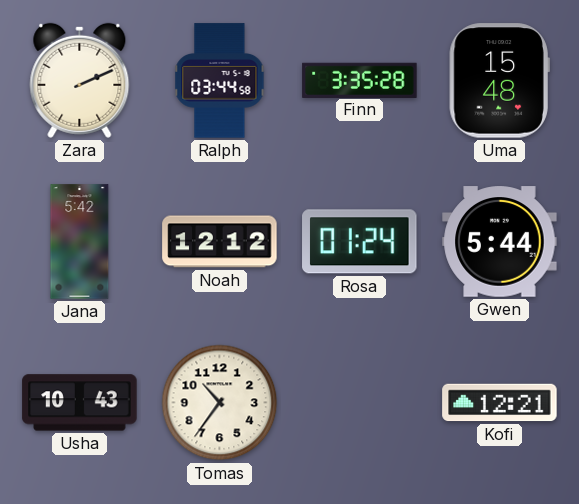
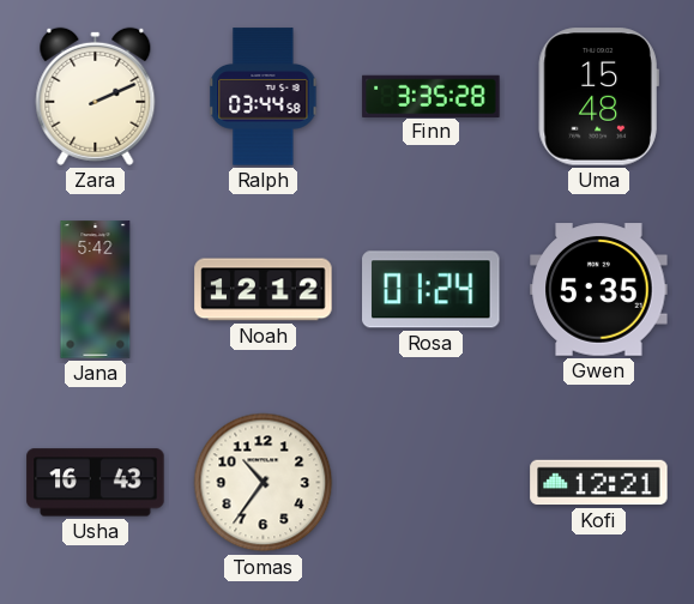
Gwen: 5:44 -> 5:35
Usha: 10:43 -> 16:43
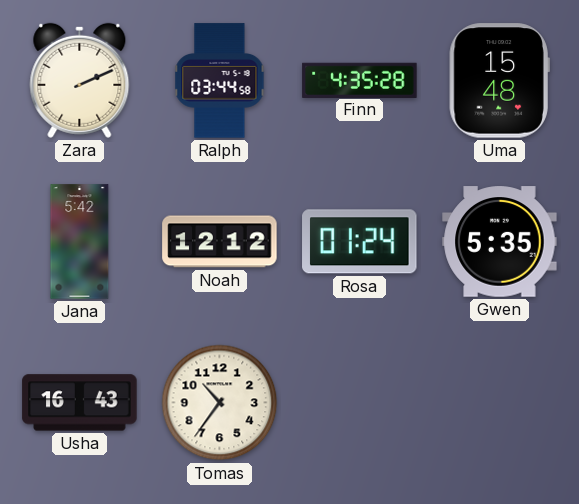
Finn: 3:35 -> 4:35
Kofi: 12:21 -> none
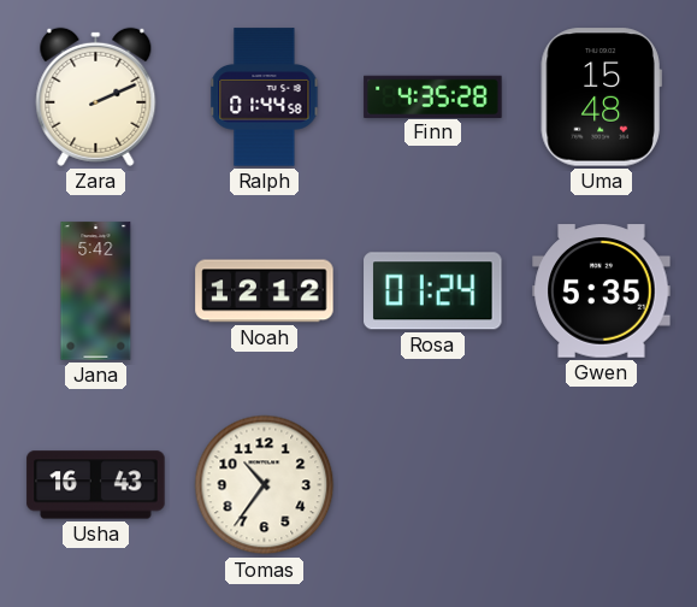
Ralph: 03:44 -> 01:44
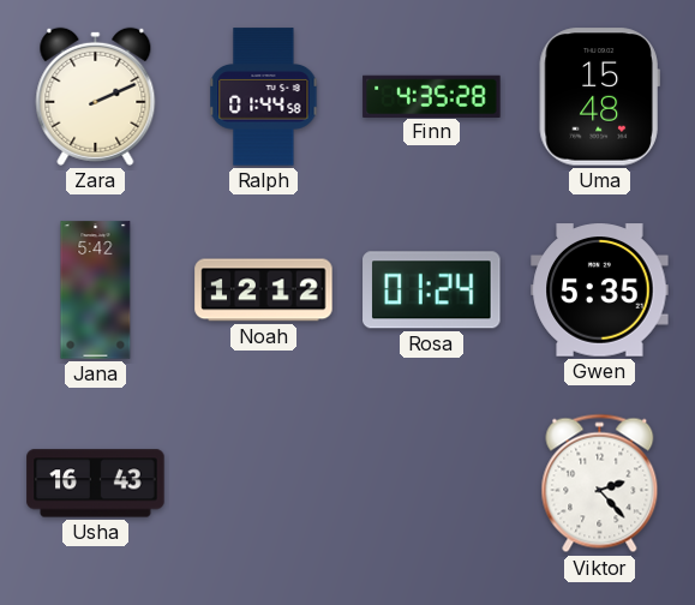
Tomas: 10:36 -> none
Viktor: none -> 2:23
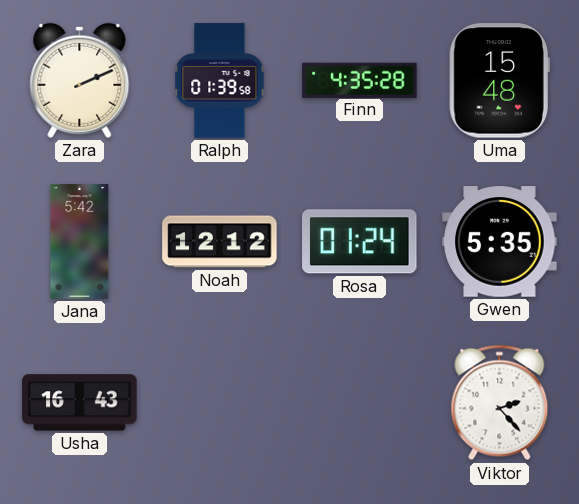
Ralph: 01:44 -> 01:39
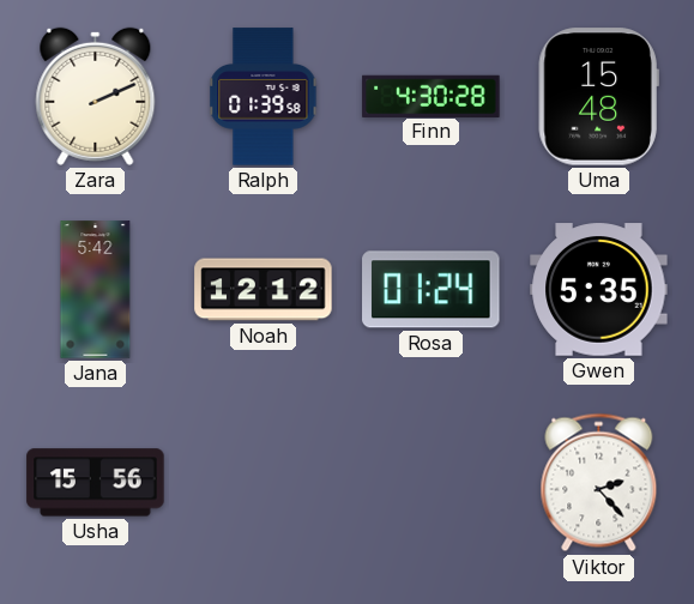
Finn: 4:35 -> 4:30
Usha: 16:43 -> 15:56
